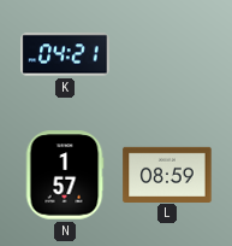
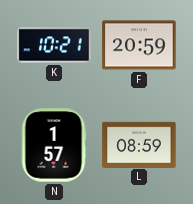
K: 04:21 -> 10:21
F: none -> 20:59
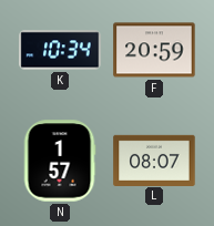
K: 10:21 -> 10:34
L: 08:59 -> 08:07
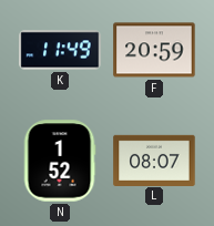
K: 10:34 -> 11:49
N: 1:57 -> 1:52
